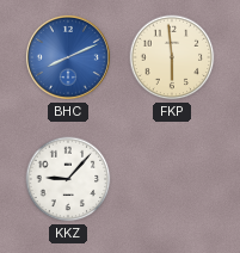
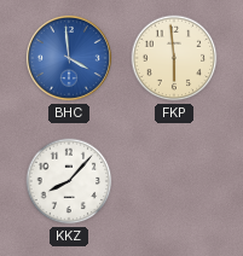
BHC: 8:11 -> 3:59
KKZ: 9:07 -> 8:07
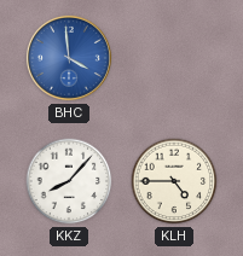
FKP: 5:59 -> none
KLH: none -> 4:45
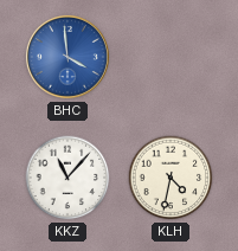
KKZ: 8:07 -> 11:07
KLH: 4:45 -> 4:32
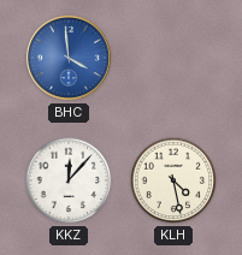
KKZ: 11:07 -> 12:07
KLH: 4:32 -> 4:28
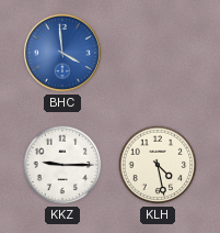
KKZ: 12:07 -> 9:15
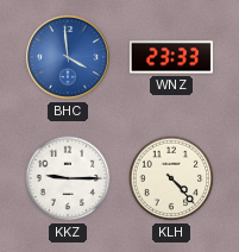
WNZ: none -> 23:33
KLH: 4:28 -> 4:23
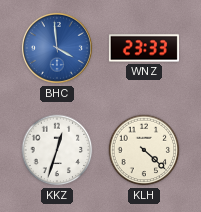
KKZ: 9:15 -> 12:33
KLH: 4:23 -> 4:22
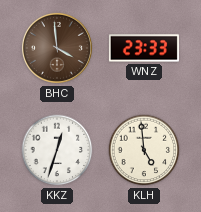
BHC dial: blue -> brown
KLH: 4:22 -> 4:59
